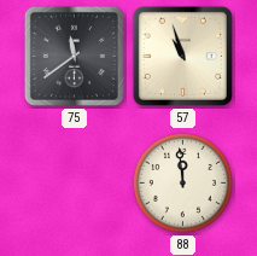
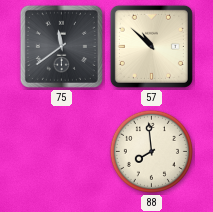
57: 10:57 -> 10:52
88: 11:59 -> 7:59
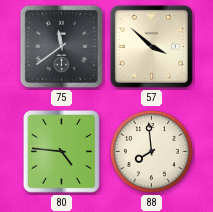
57: 10:52 -> 3:52
80: none -> 4:46
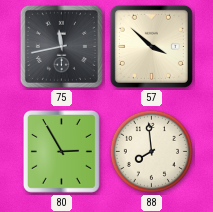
75: 11:39 -> 11:43
80: 4:46 -> 2:55
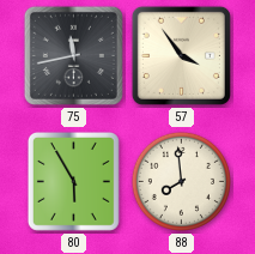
57: 3:52 -> 3:54
80: 2:55 -> 5:55
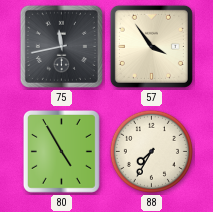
80: 5:55 -> 4:55
88: 7:59 -> 7:35
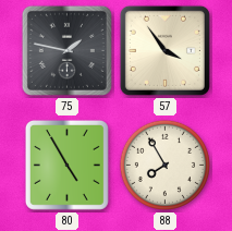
75: 11:43 -> 1:47
88: 7:35 -> 7:55
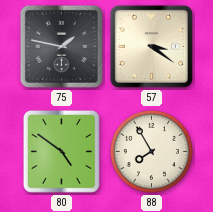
57: 3:54 -> 3:21
80: 4:55 -> 4:51
